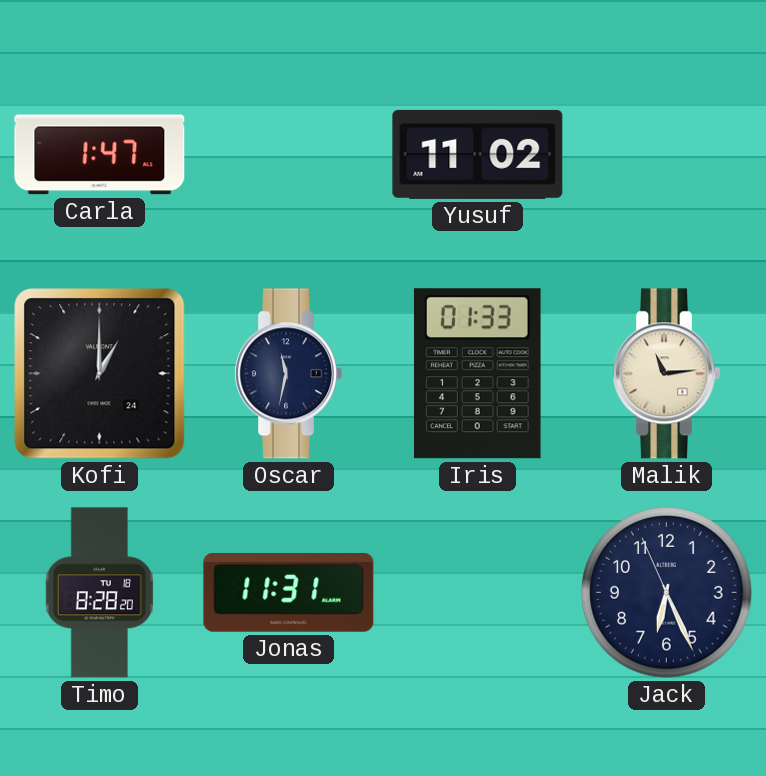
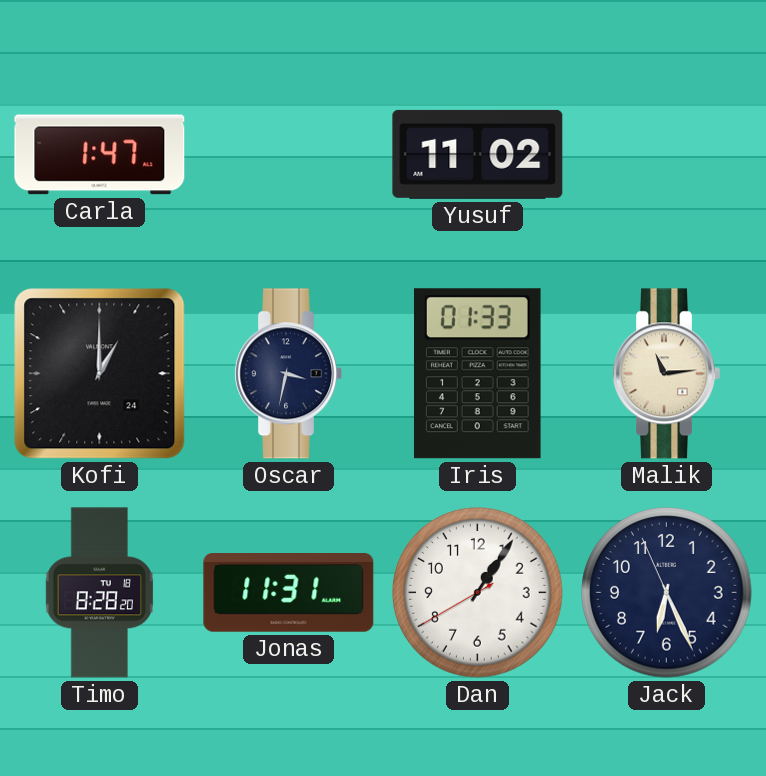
Oscar: 11:32 -> 3:32
Dan: none -> 1:05
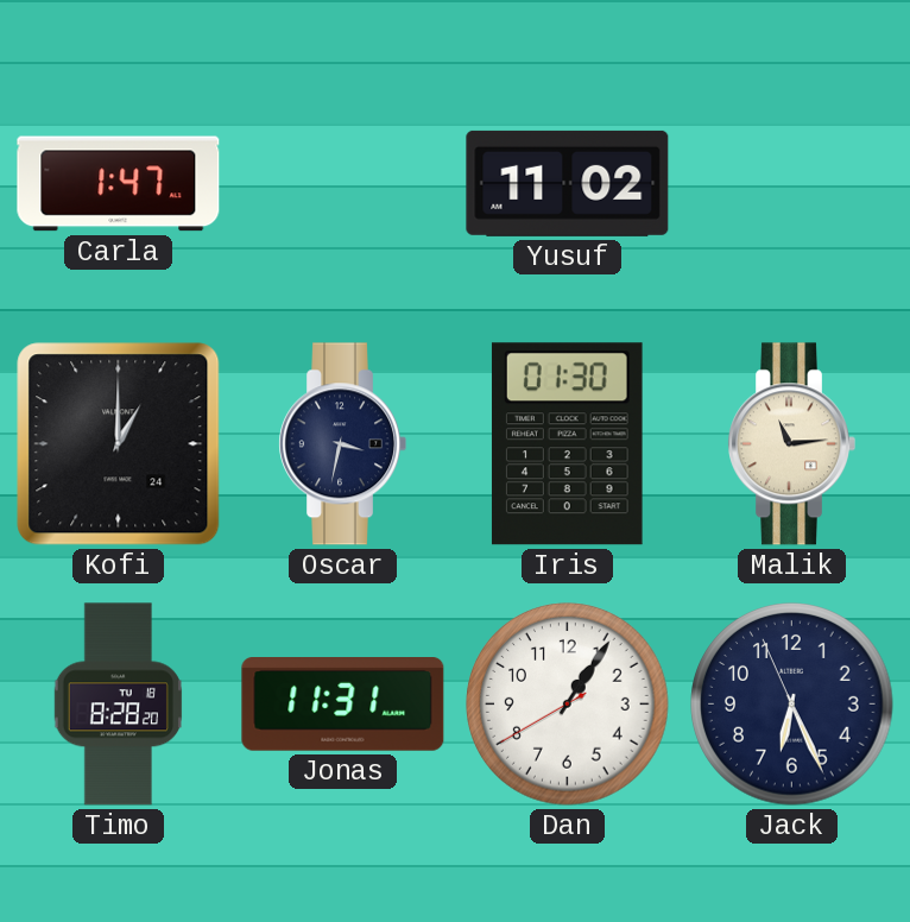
Iris: 01:33 -> 01:30
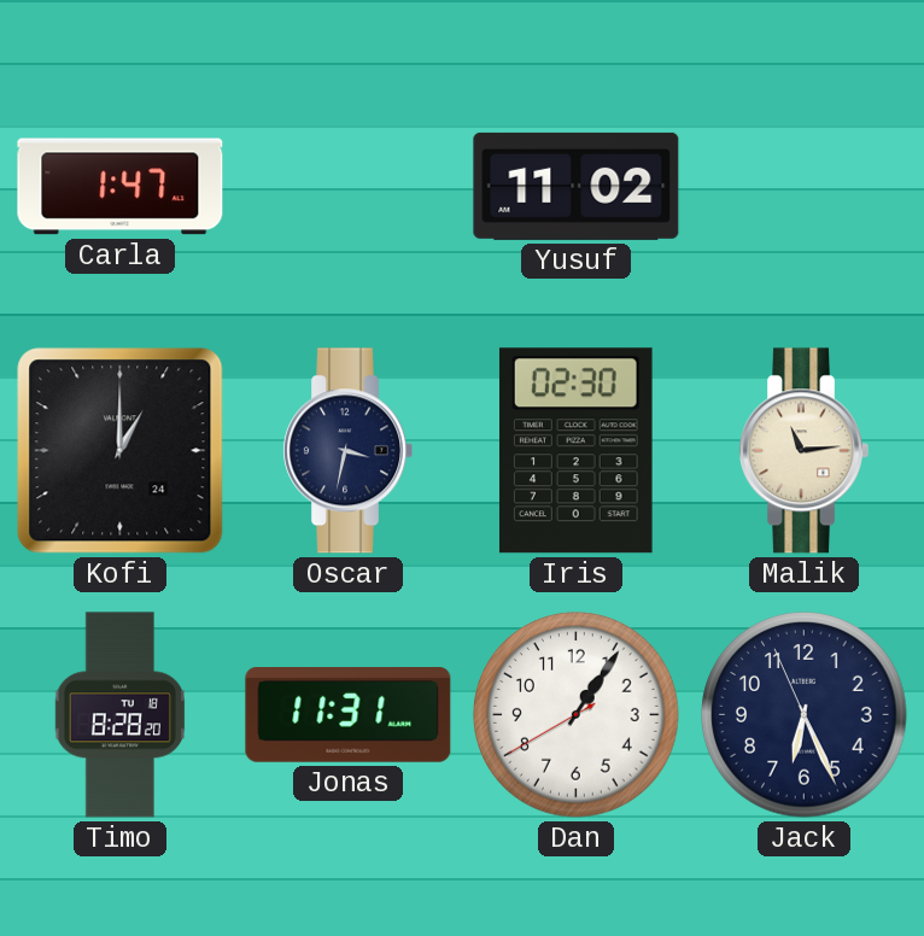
Iris: 01:30 -> 02:30
